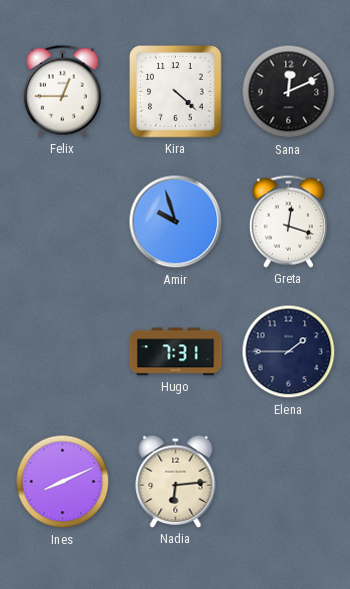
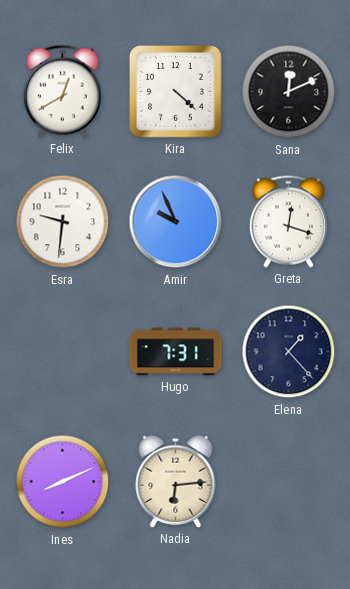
Felix: 12:45 -> 12:40
Esra: none -> 9:31
Amir: 9:57 -> 9:56
Elena: 1:45 -> 1:23
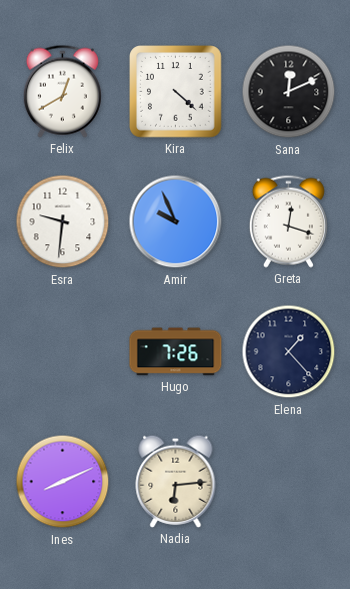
Hugo: 7:31 -> 7:26
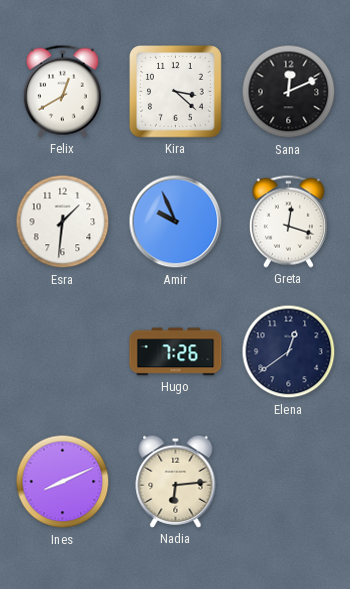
Kira: 4:22 -> 3:22
Esra: 9:31 -> 1:31
Elena: 1:23 -> 12:39
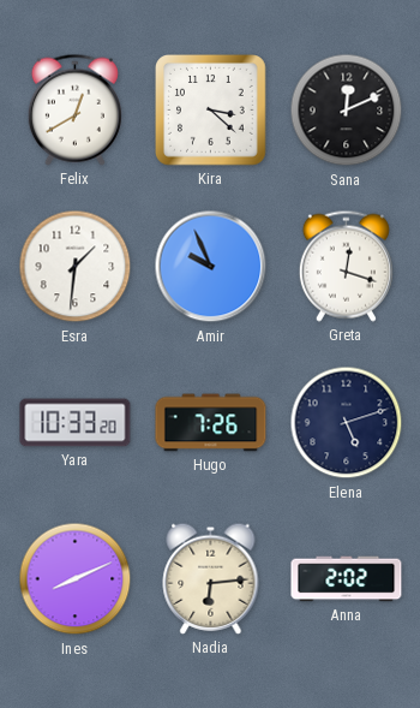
Yara: none -> 10:33
Elena: 12:39 -> 5:12
Anna: none -> 2:02
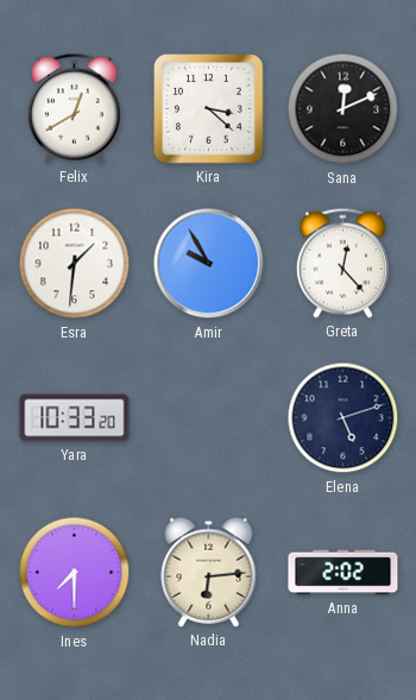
Amir: 9:56 -> 9:55
Greta: 12:18 -> 12:23
Hugo: 7:26 -> none
Ines: 8:11 -> 7:30
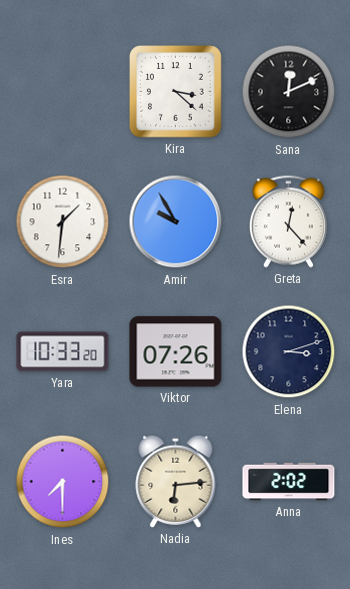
Felix: 12:40 -> none
Viktor: none -> 07:26
Elena: 5:12 -> 3:12
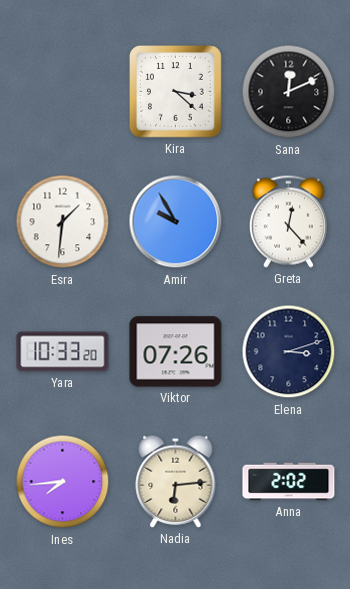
Ines: 7:30 -> 7:44
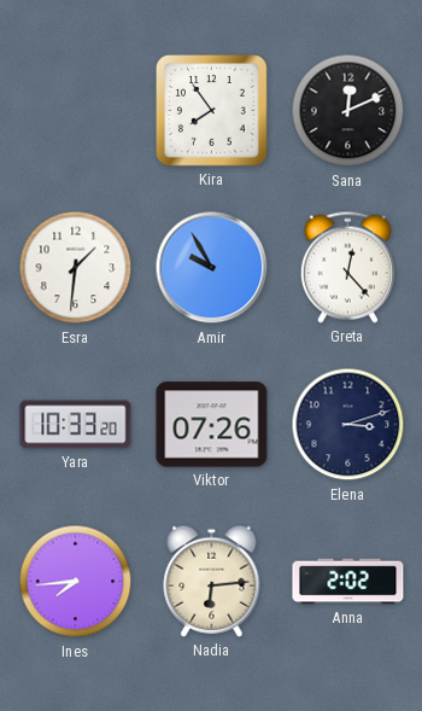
Kira: 3:22 -> 7:54
